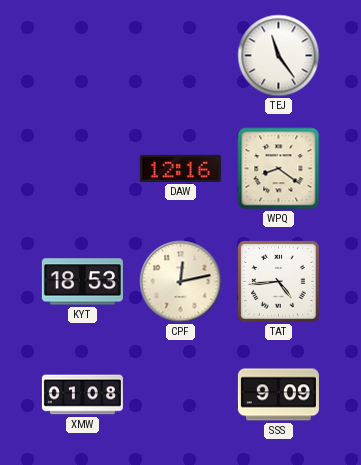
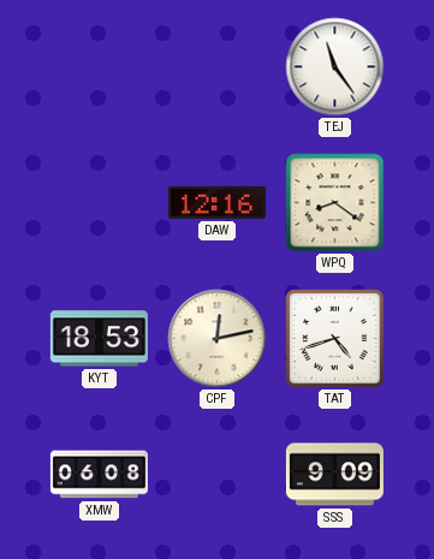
TAT: 4:44 -> 4:42
XMW: 01:08 -> 06:08
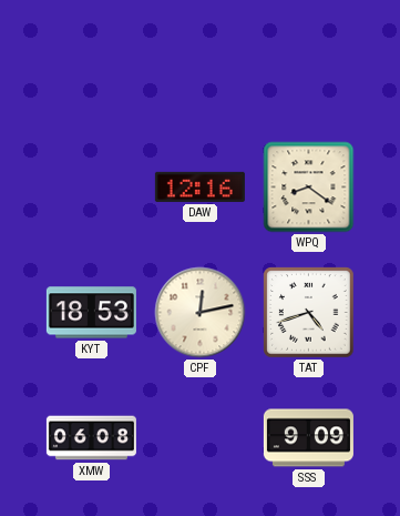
TEJ: 11:24 -> none
